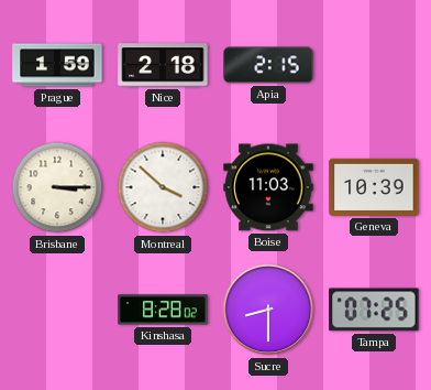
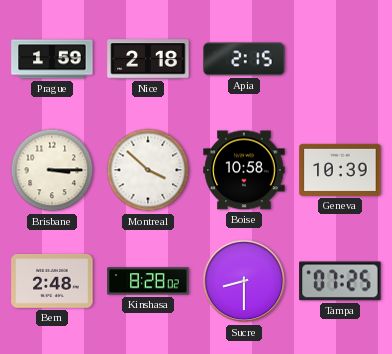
Boise: 11:03 -> 10:58
Bern: none -> 2:48
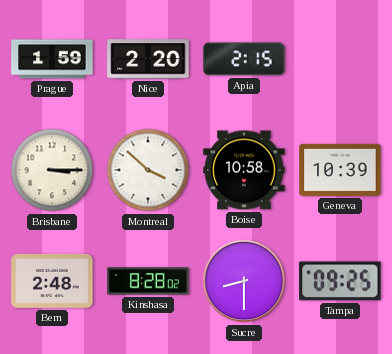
Nice: 2:18 -> 2:20
Tampa: 07:25 -> 09:25
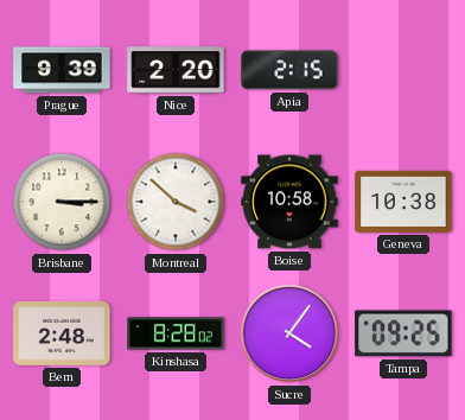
Prague: 1:59 -> 9:39
Geneva: 10:39 -> 10:38
Sucre: 8:30 -> 4:06
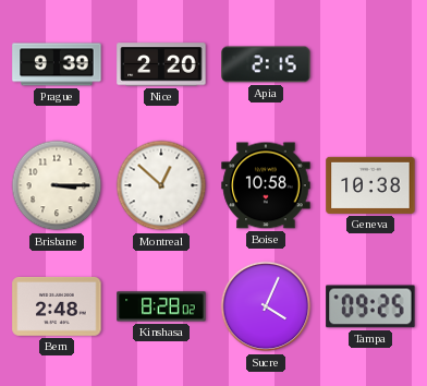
Montreal: 3:52 -> 12:52
Sucre: 4:06 -> 4:04
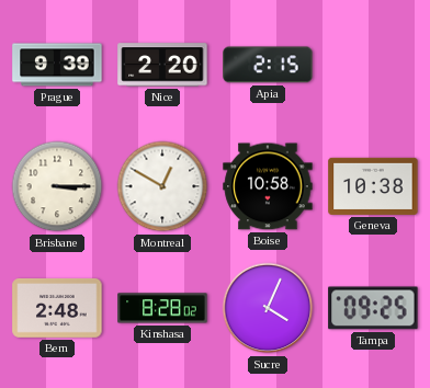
Montreal: 12:52 -> 12:50
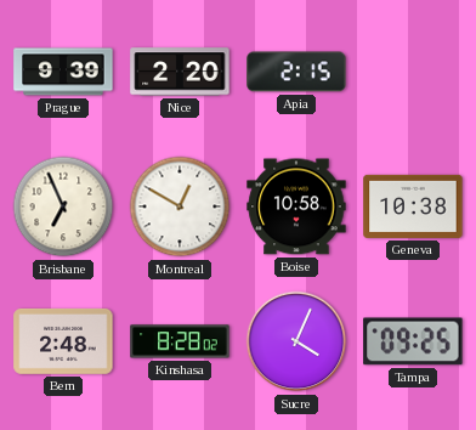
Brisbane: 3:15 -> 6:56
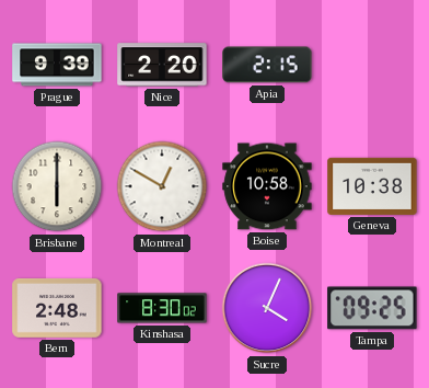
Brisbane: 6:56 -> 6:00
Kinshasa: 8:28 -> 8:30
